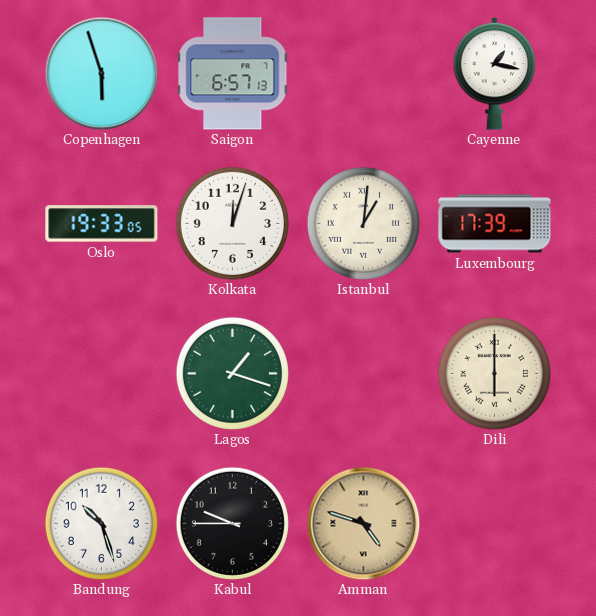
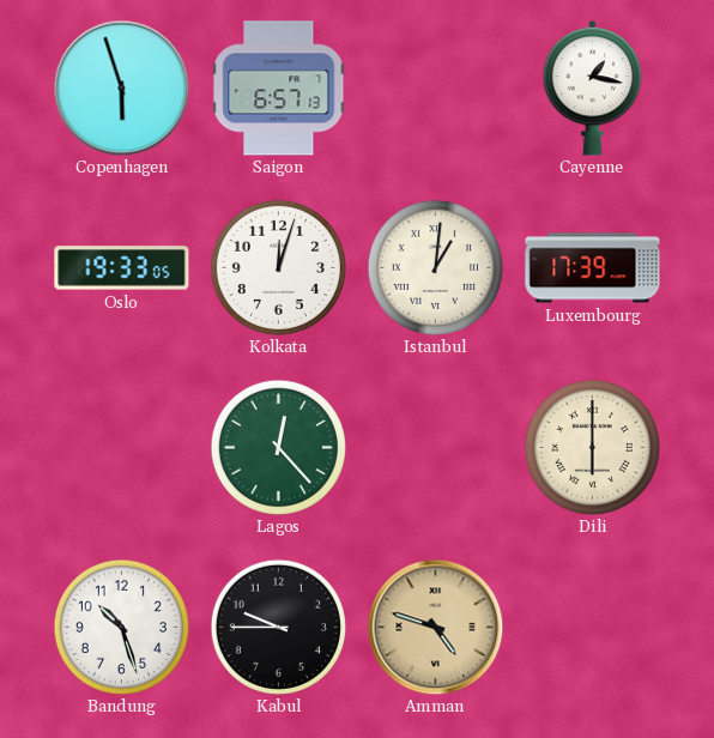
Lagos: 1:18 -> 12:23
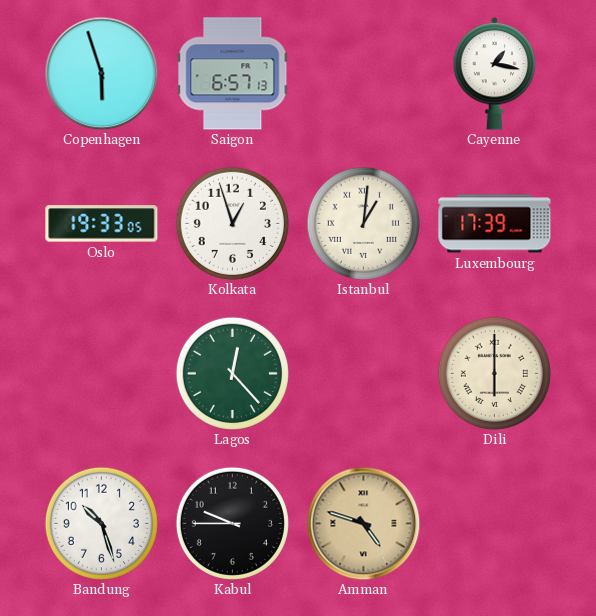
Kolkata: 12:03 -> 12:57
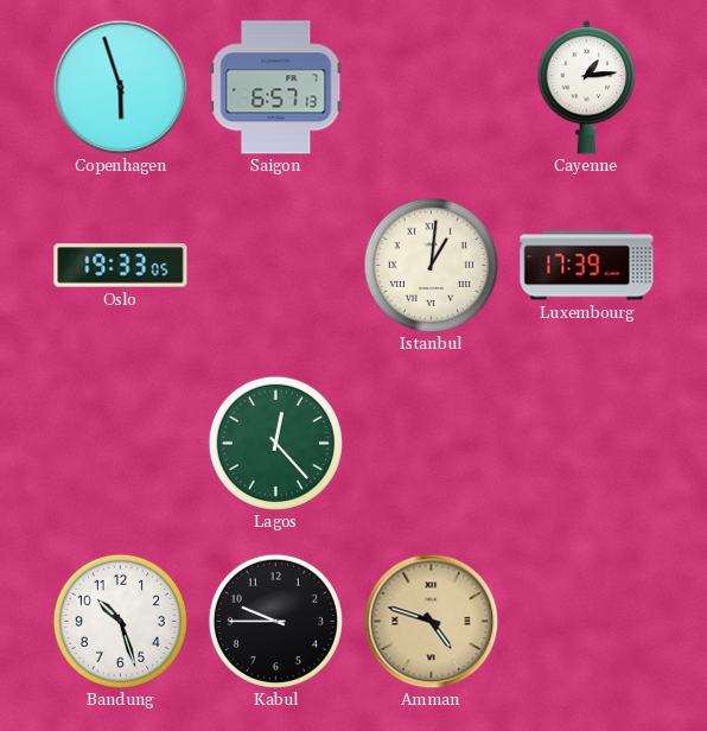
Cayenne: 1:17 -> 1:14
Kolkata: 12:57 -> none
Dili: 6:00 -> none
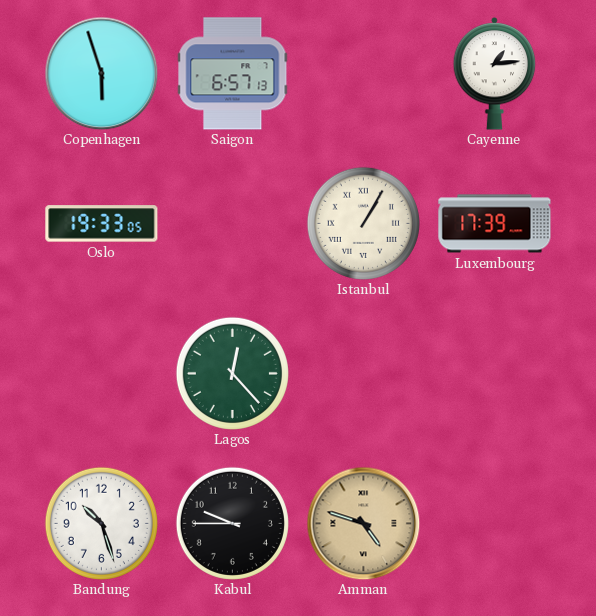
Istanbul: 1:01 -> 1:05
